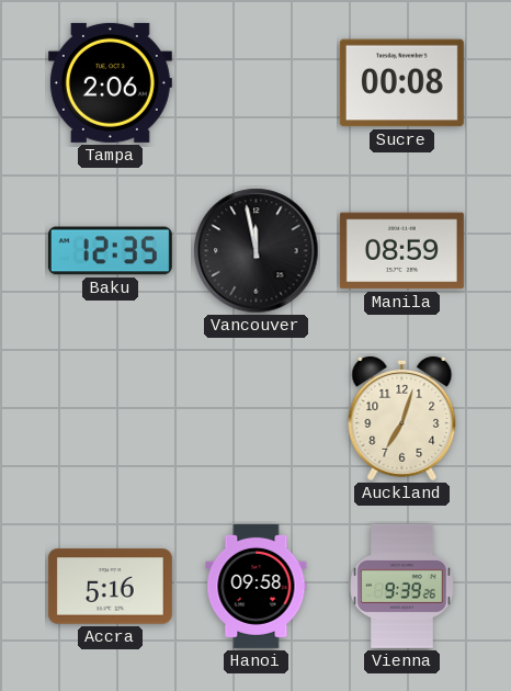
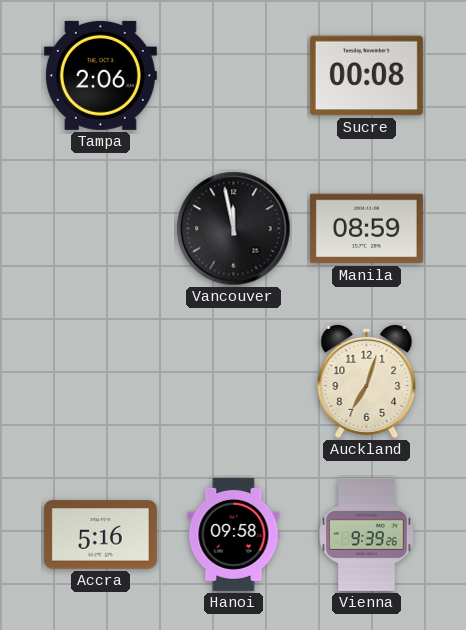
Baku: 12:35 -> none
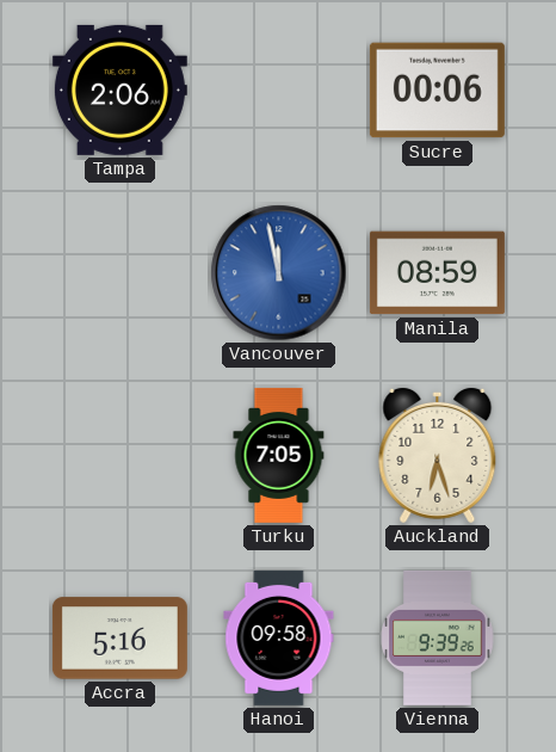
Sucre: 00:08 -> 00:06
Vancouver dial: black -> blue
Turku: none -> 7:05
Auckland: 7:03 -> 6:27
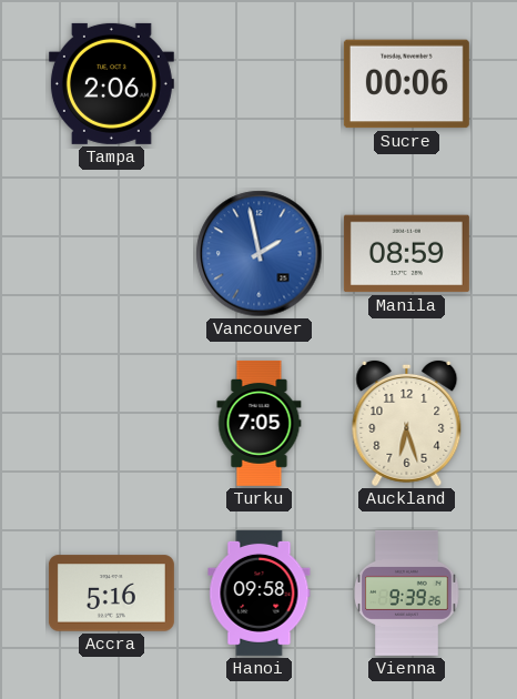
Vancouver: 11:58 -> 1:58
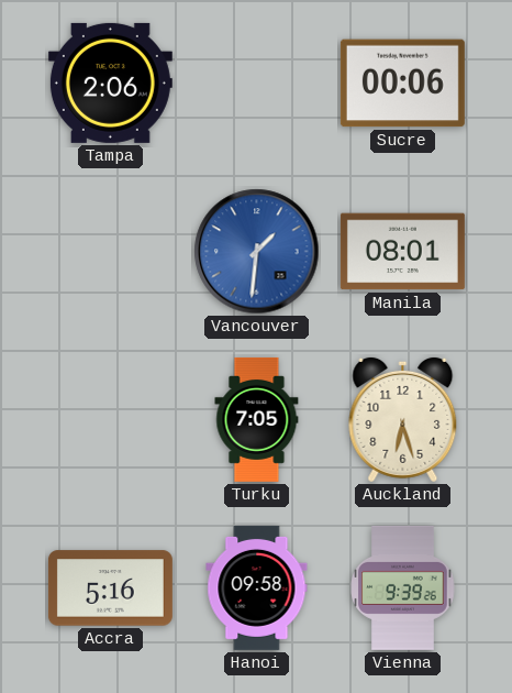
Vancouver: 1:58 -> 1:31
Manila: 08:59 -> 08:01
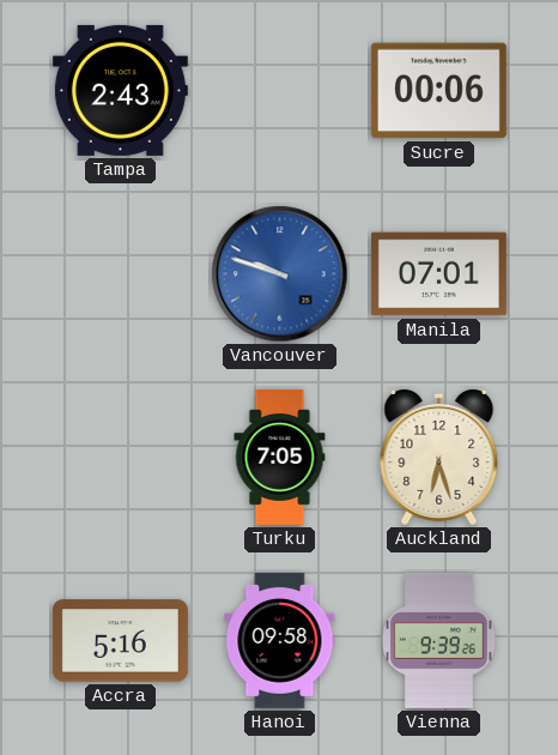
Tampa: 2:06 -> 2:43
Vancouver: 1:31 -> 9:48
Manila: 08:01 -> 07:01
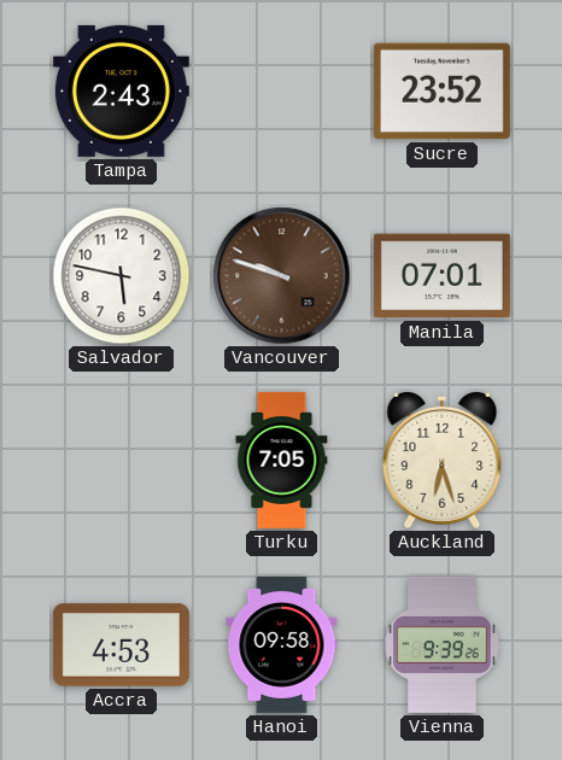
Sucre: 00:06 -> 23:52
Salvador: none -> 5:47
Vancouver dial: blue -> brown
Accra: 5:16 -> 4:53
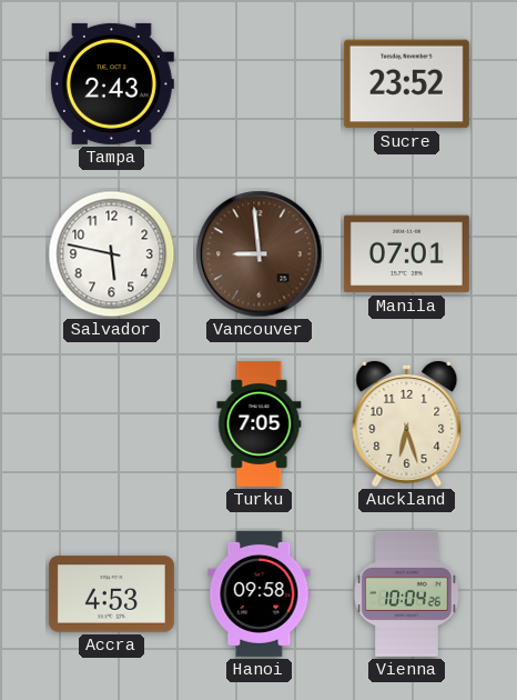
Vancouver: 9:48 -> 8:59
Vienna: 9:39 -> 10:04
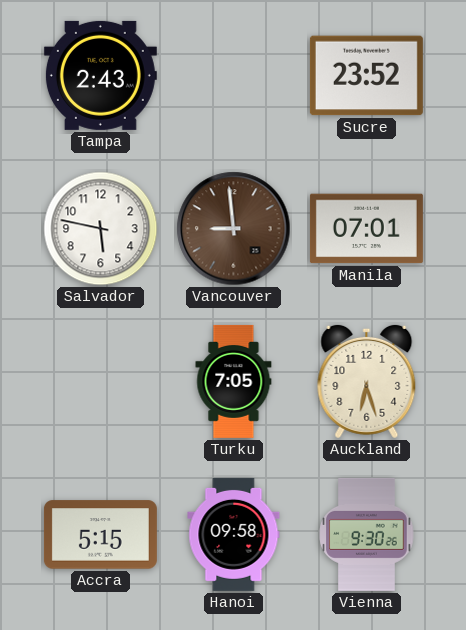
Accra: 4:53 -> 5:15
Vienna: 10:04 -> 9:30
